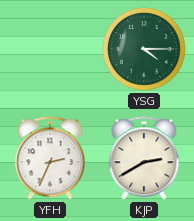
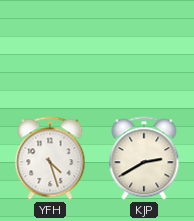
YSG: 4:15 -> none
YFH: 2:34 -> 4:27
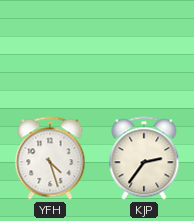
KJP: 2:40 -> 2:36
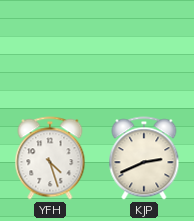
KJP: 2:36 -> 2:41
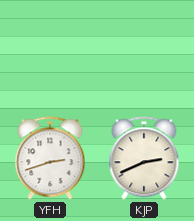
YFH: 4:27 -> 2:42
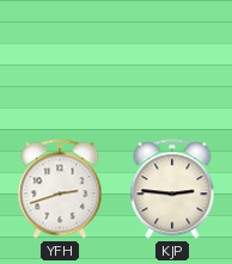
KJP: 2:41 -> 2:46
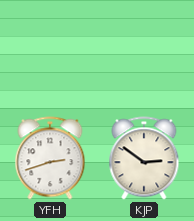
KJP: 2:46 -> 2:51
